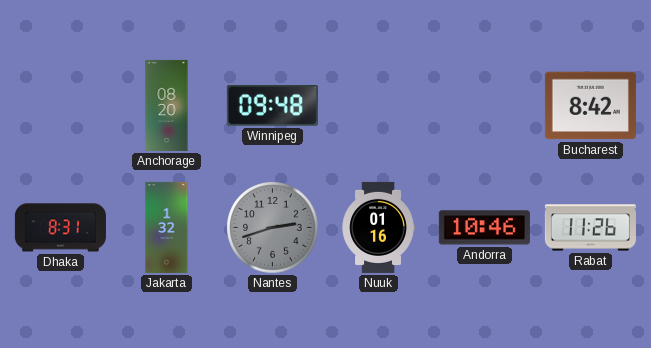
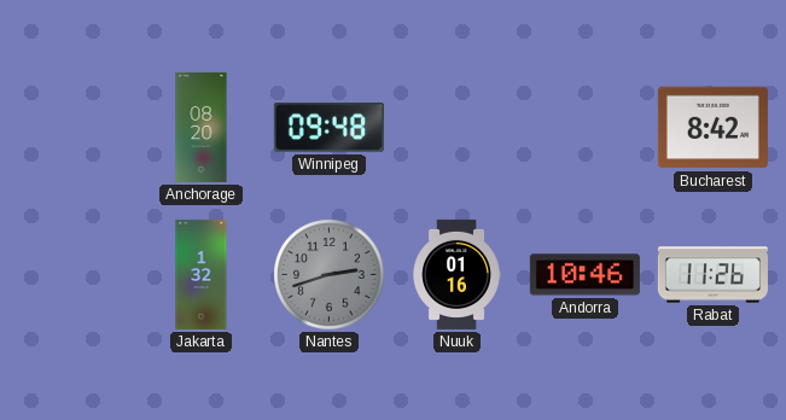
Dhaka: 8:31 -> none
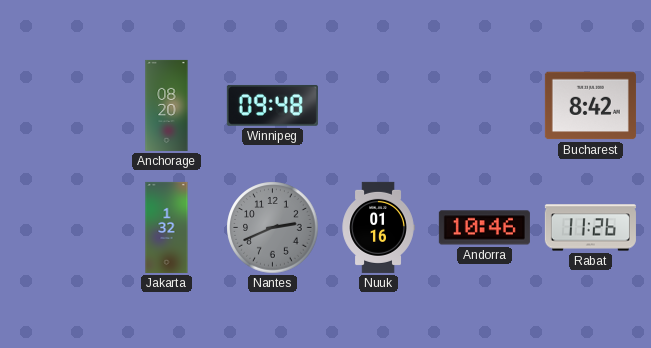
Nantes: 2:42 -> 2:41
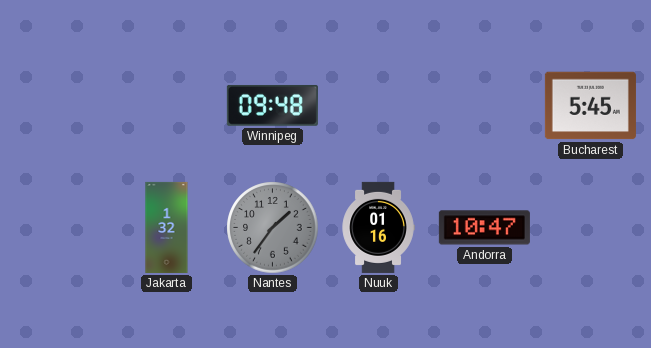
Anchorage: 08:20 -> none
Bucharest: 8:42 -> 5:45
Nantes: 2:41 -> 1:36
Andorra: 10:46 -> 10:47
Rabat: 11:26 -> none
